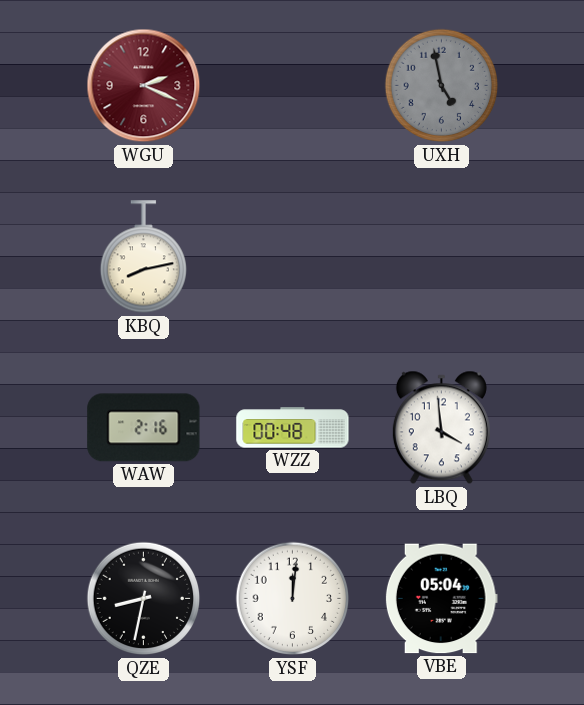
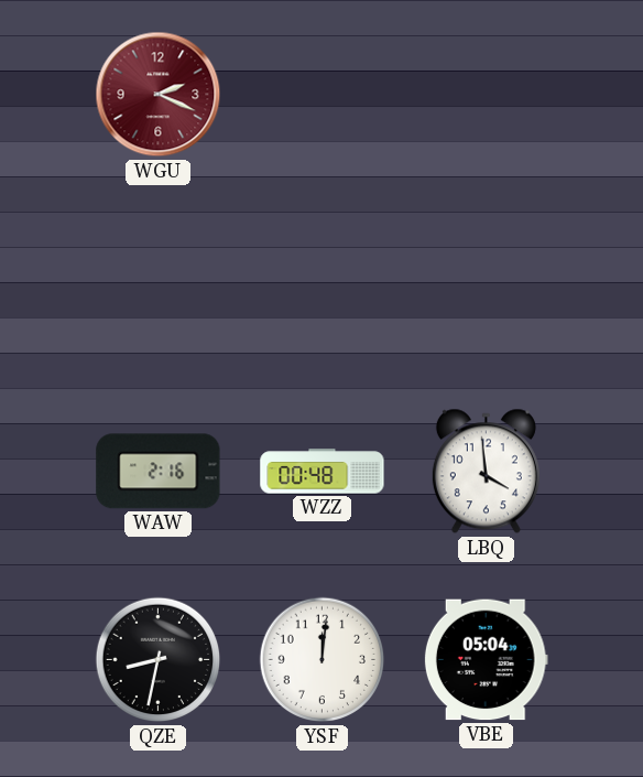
UXH: 4:58 -> none
KBQ: 8:13 -> none
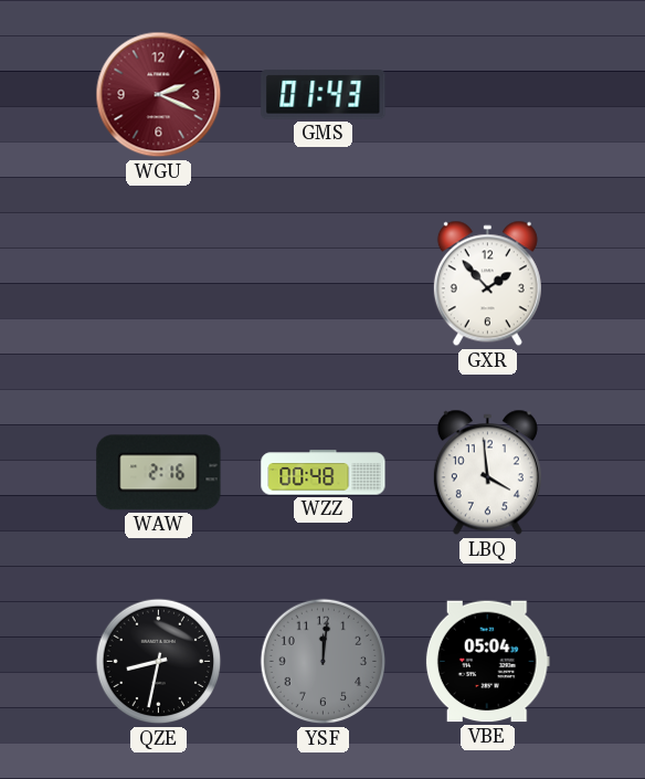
GMS: none -> 01:43
GXR: none -> 1:53
YSF dial: white -> grey
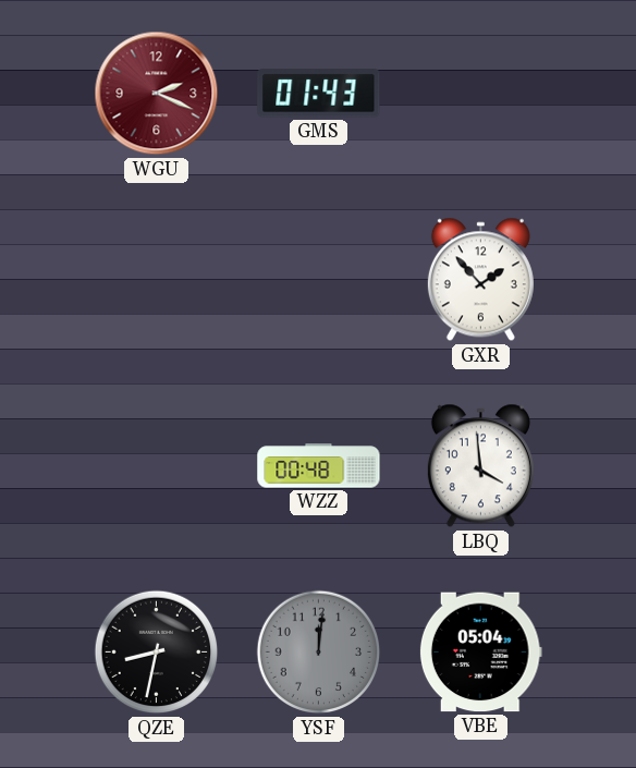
WAW: 2:16 -> none
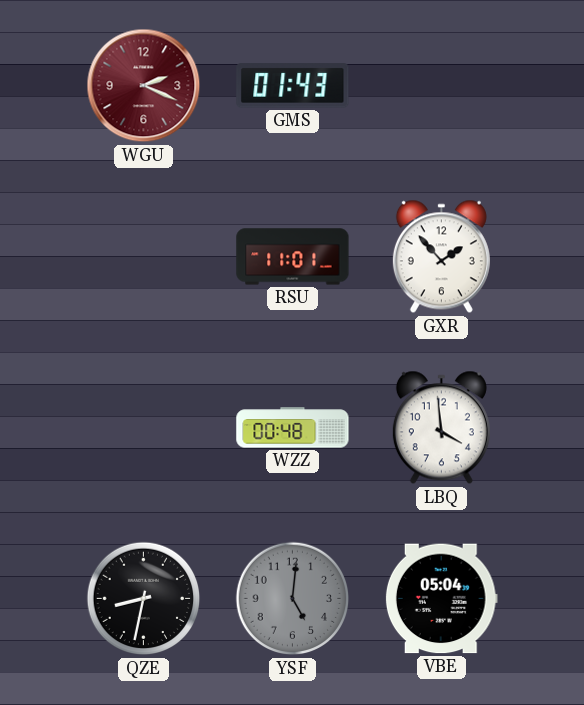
RSU: none -> 11:01
YSF: 12:01 -> 5:01
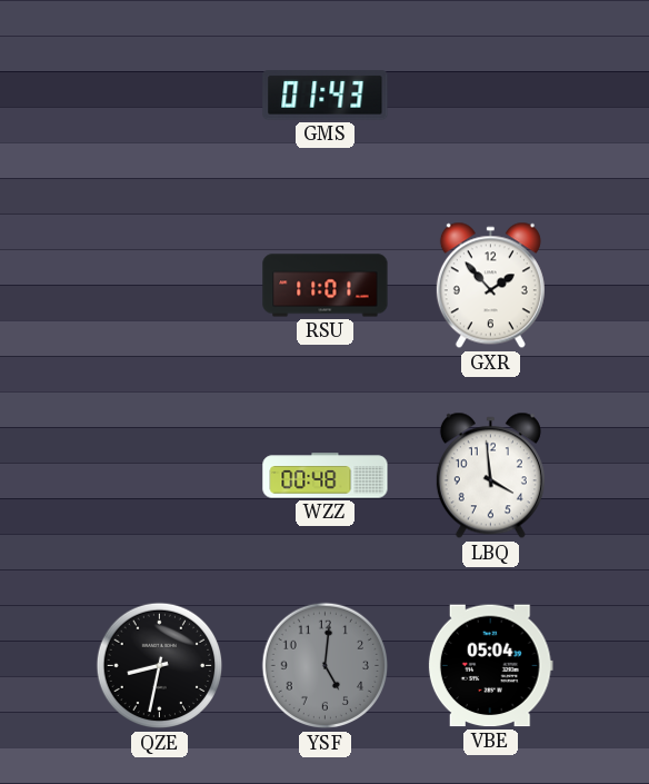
WGU: 2:19 -> none
